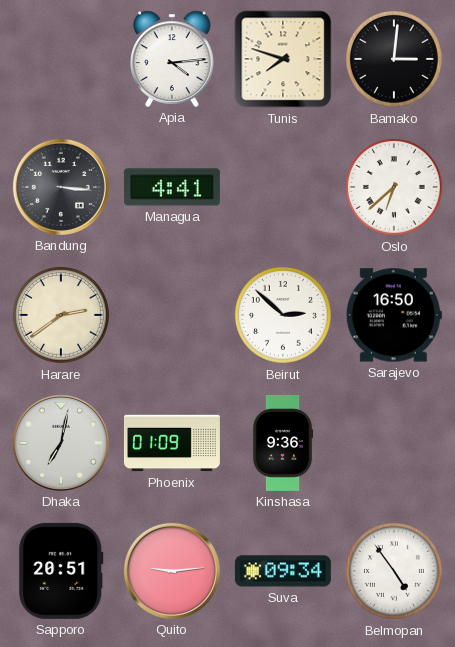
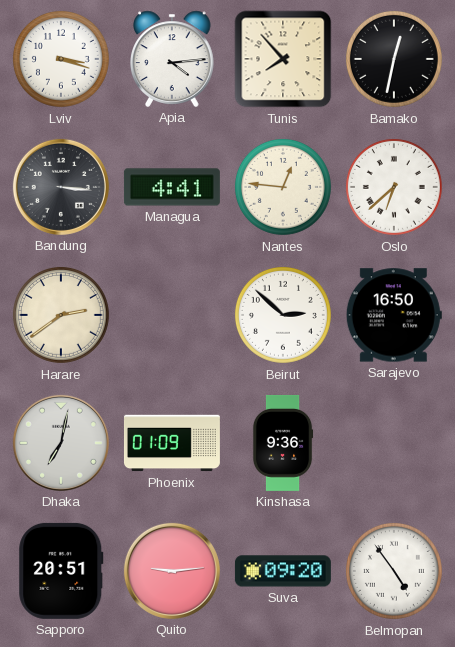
Lviv: none -> 3:18
Tunis: 7:48 -> 7:53
Bamako: 3:01 -> 12:32
Nantes: none -> 12:46
Suva: 09:34 -> 09:20
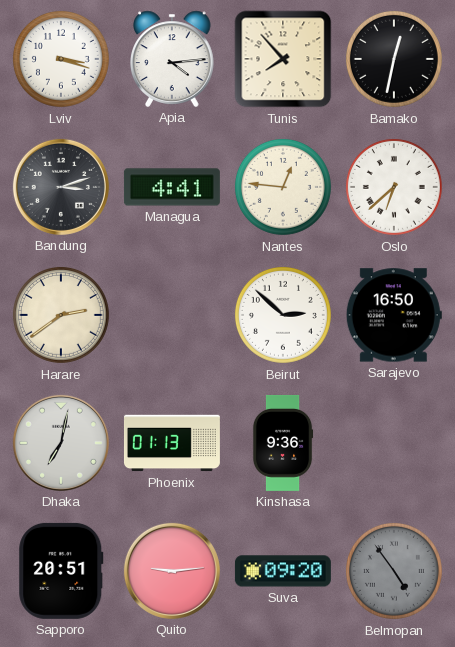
Bandung: 3:16 -> 3:12
Phoenix: 01:09 -> 01:13
Belmopan dial: white -> grey
